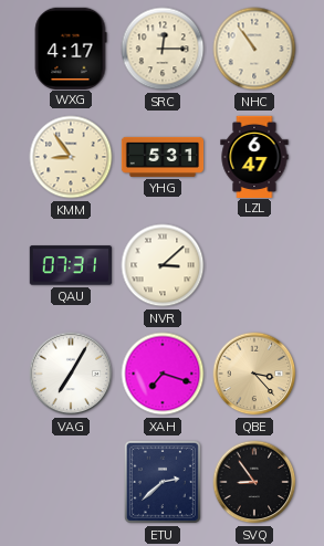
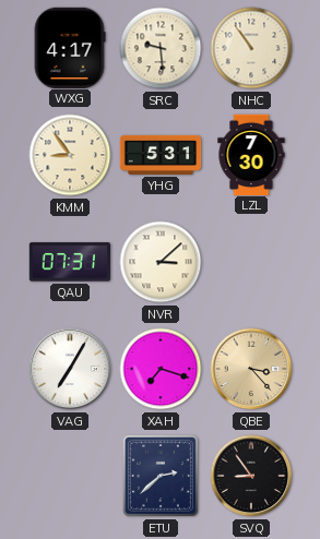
SRC: 12:15 -> 9:29
LZL: 6:47 -> 7:30
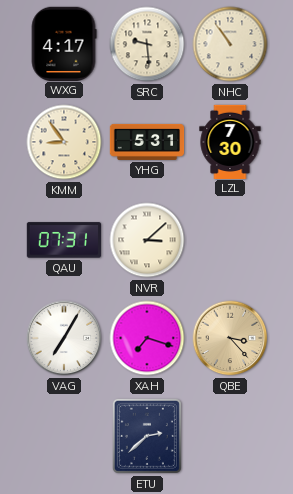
SVQ: 8:54 -> none
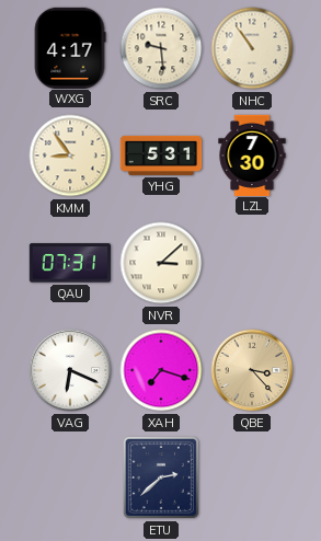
VAG: 7:05 -> 6:19
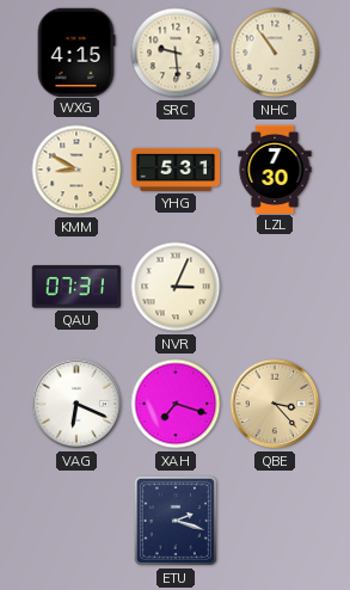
WXG: 4:17 -> 4:15
KMM: 8:54 -> 8:50
NVR: 3:08 -> 3:04
ETU: 2:38 -> 2:18
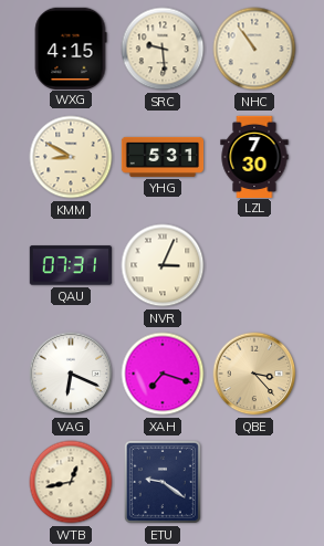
WTB: none -> 12:43
ETU: 2:18 -> 9:21
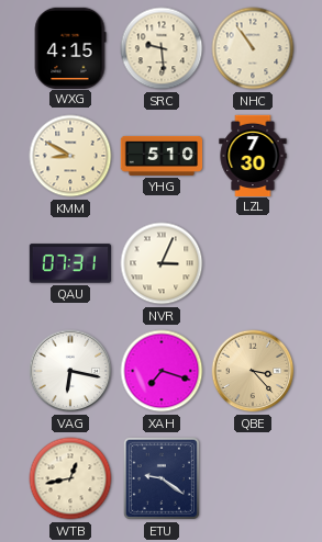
YHG: 5:31 -> 5:10
VAG: 6:19 -> 6:17
